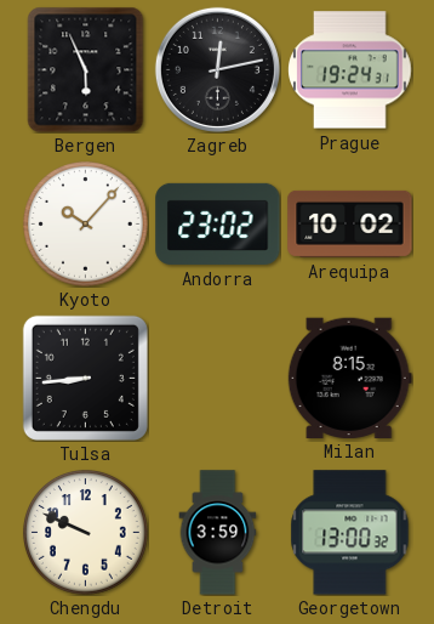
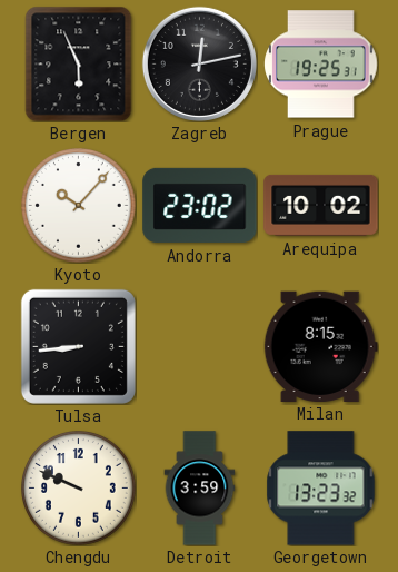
Prague: 19:24 -> 19:25
Georgetown: 13:00 -> 13:23
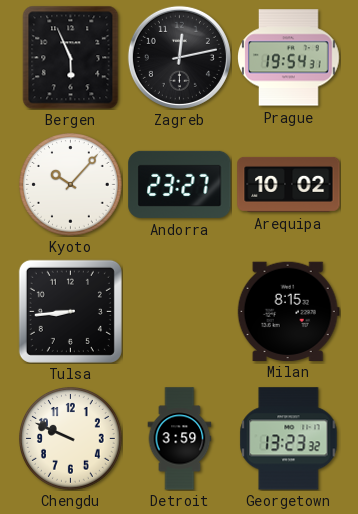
Prague: 19:25 -> 19:54
Andorra: 23:02 -> 23:27
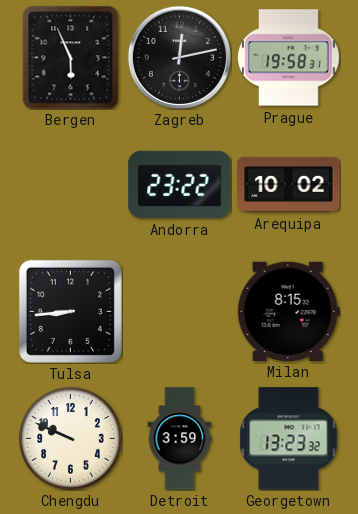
Prague: 19:54 -> 19:58
Kyoto: 10:07 -> none
Andorra: 23:27 -> 23:22
